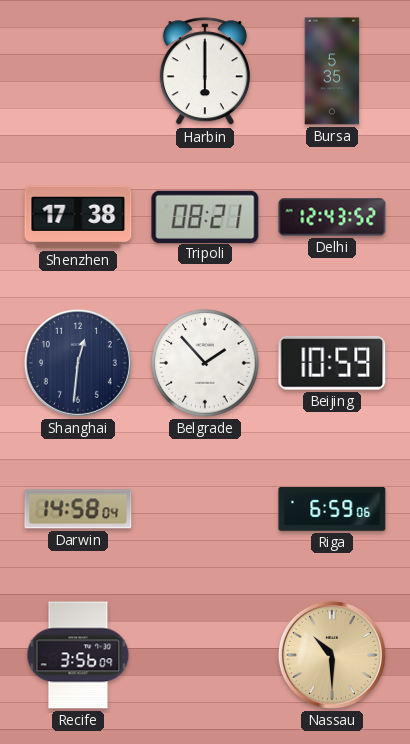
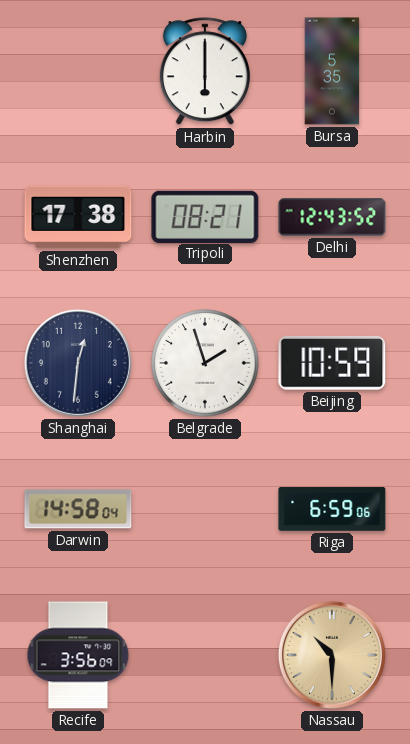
Belgrade: 1:53 -> 1:57
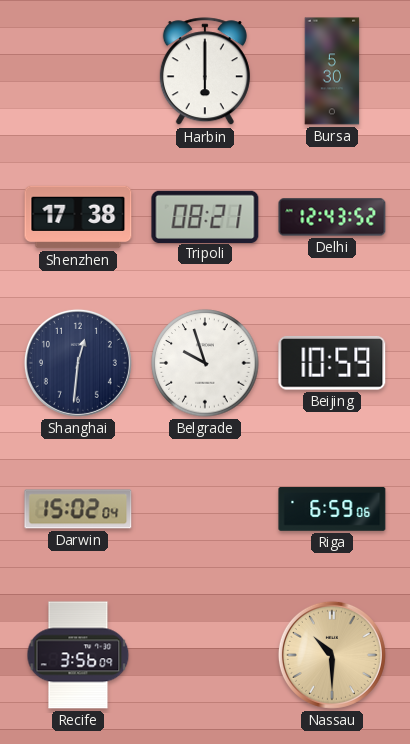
Bursa: 5:35 -> 5:30
Belgrade: 1:57 -> 9:57
Darwin: 14:58 -> 15:02
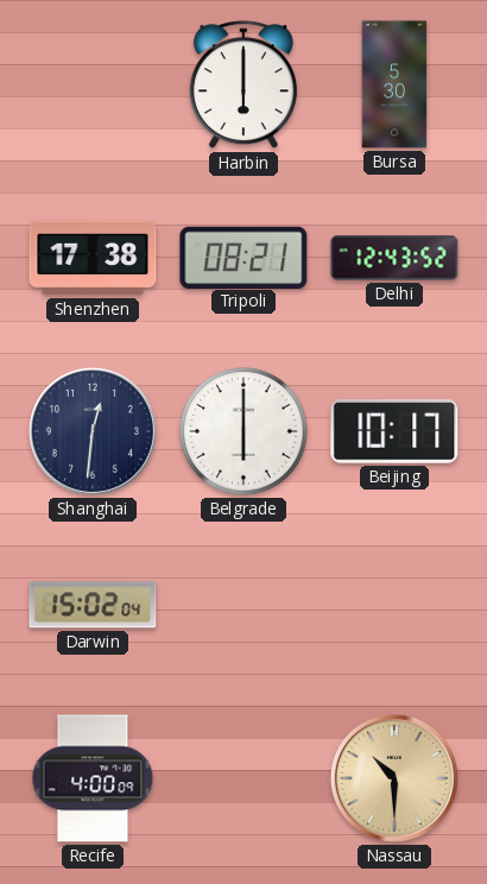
Belgrade: 9:57 -> 6:00
Beijing: 10:59 -> 10:17
Riga: 6:59 -> none
Recife: 3:56 -> 4:00
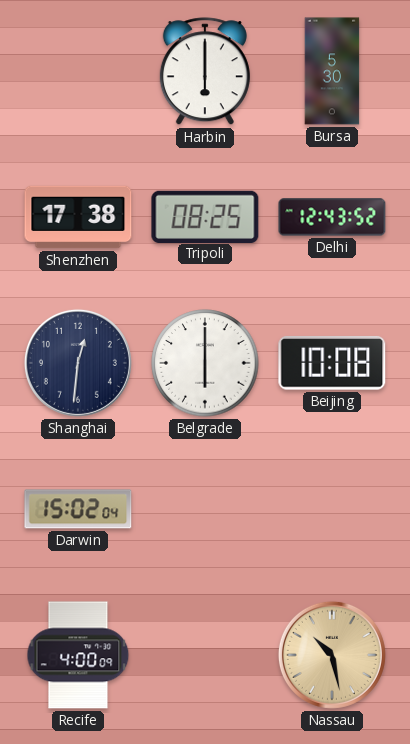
Tripoli: 08:21 -> 08:25
Beijing: 10:17 -> 10:08
Nassau: 10:30 -> 10:28
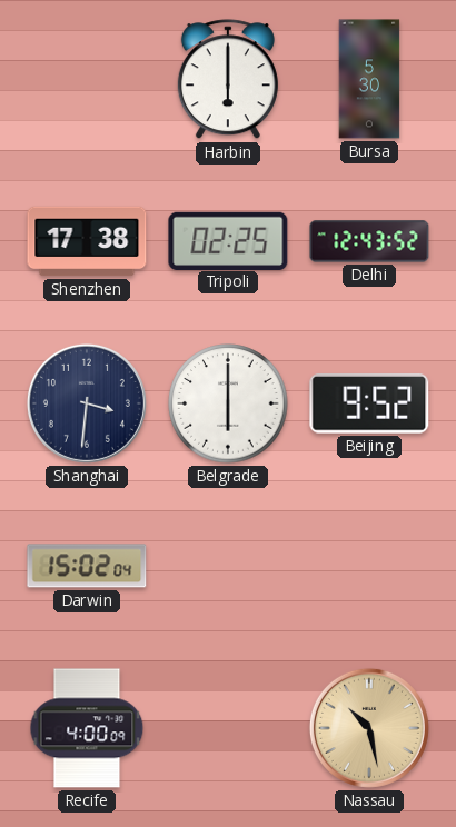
Tripoli: 08:25 -> 02:25
Shanghai: 12:31 -> 3:31
Beijing: 10:08 -> 9:52
